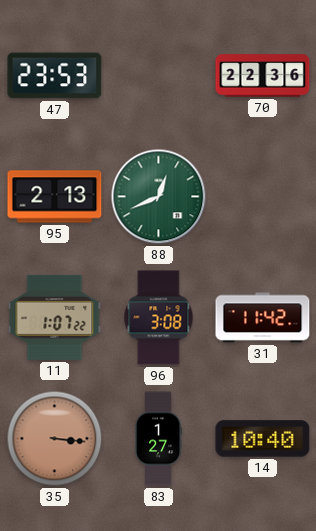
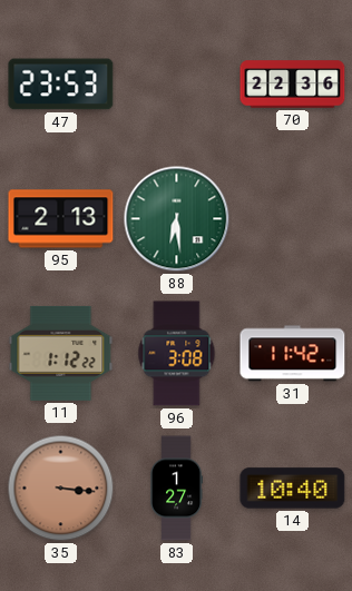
88: 12:41 -> 6:29
11: 1:07 -> 1:12
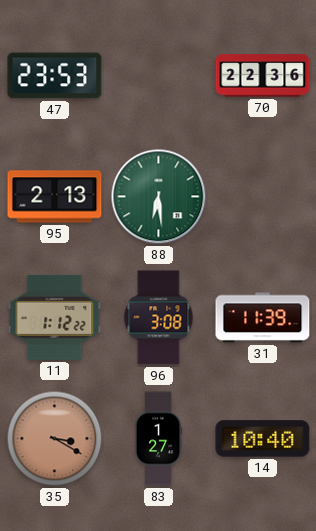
31: 11:42 -> 11:39
35: 3:16 -> 3:20
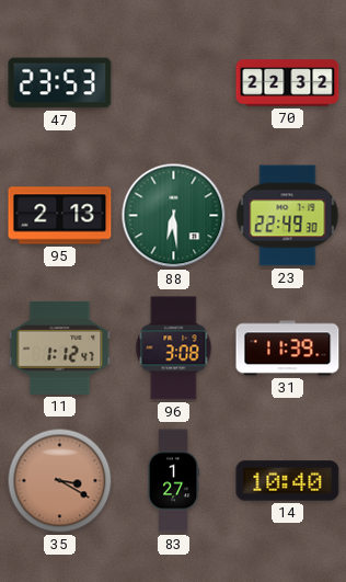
70: 22:36 -> 22:32
23: none -> 22:49
11: 1:12:22 -> 1:12:47
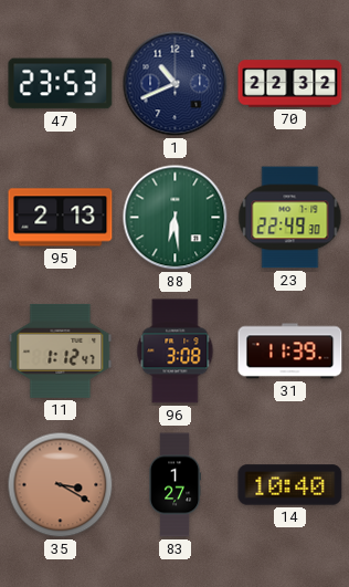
1: none -> 10:41
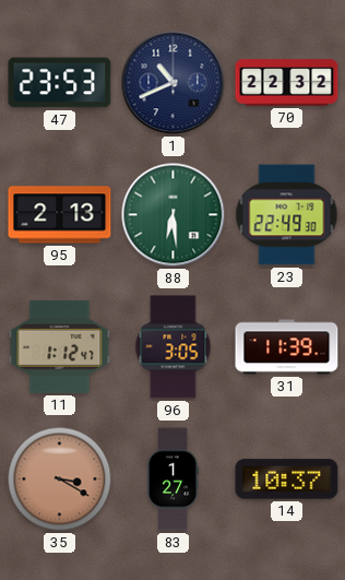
96: 3:08 -> 3:05
14: 10:40 -> 10:37
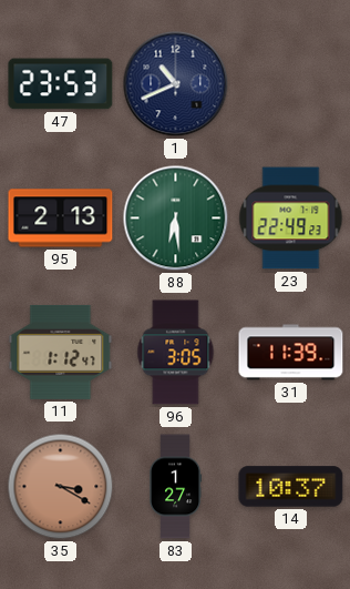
70: 22:32 -> none
23: 22:49:30 -> 22:49:23
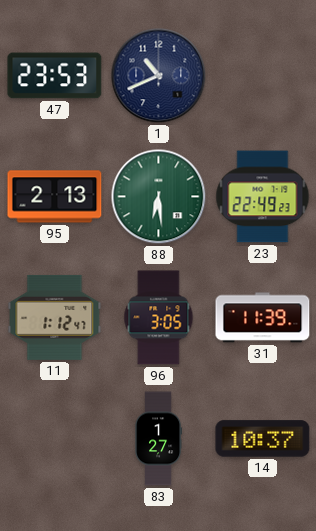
35: 3:20 -> none
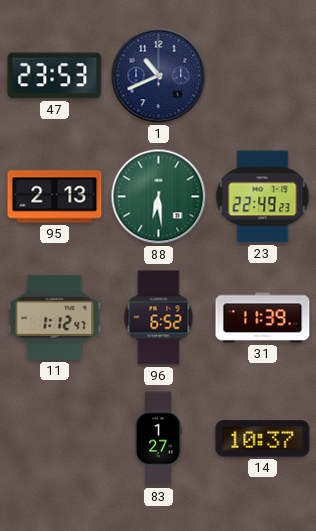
96: 3:05 -> 6:52
